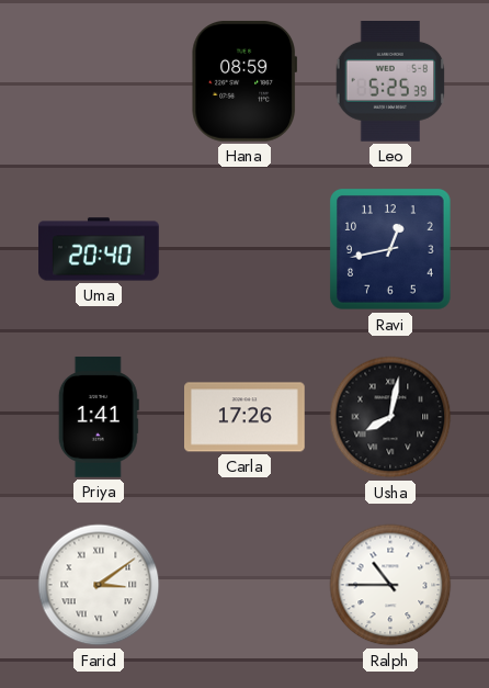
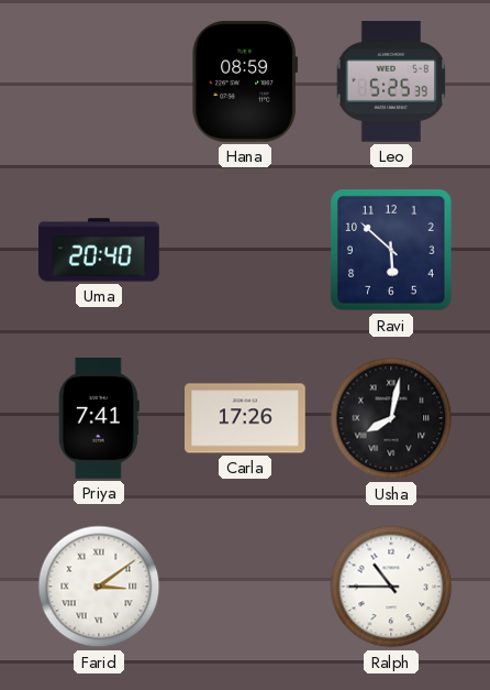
Ravi: 12:43 -> 5:52
Priya: 1:41 -> 7:41
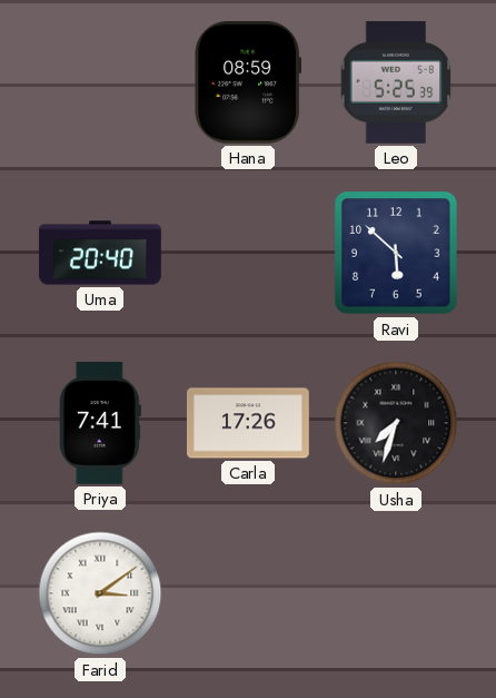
Usha: 8:02 -> 7:33
Ralph: 10:45 -> none
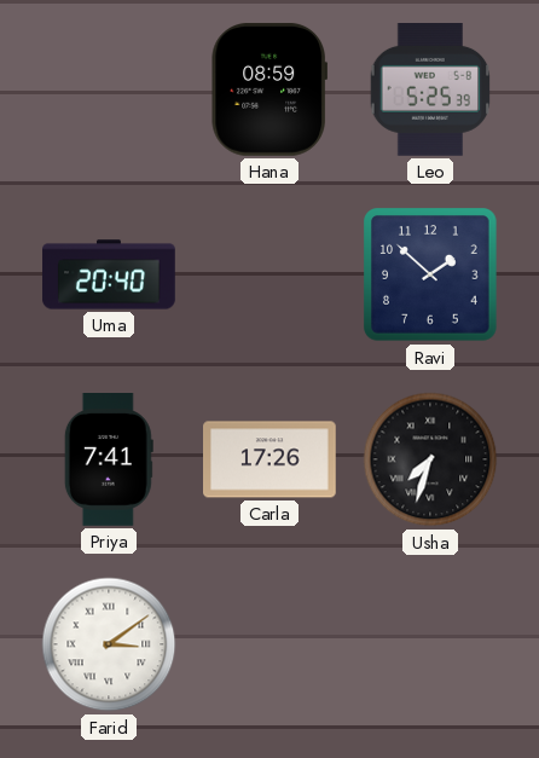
Ravi: 5:52 -> 1:52
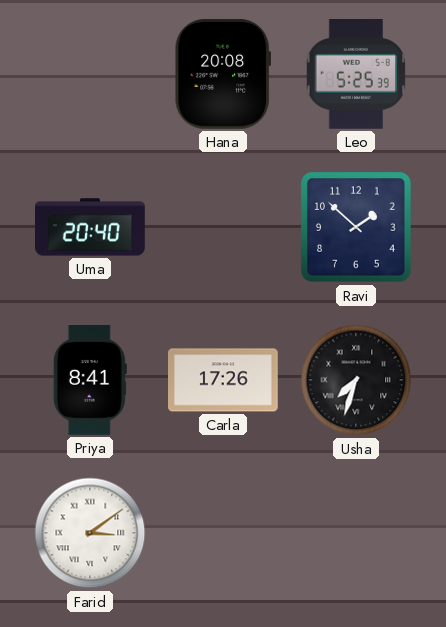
Hana: 08:59 -> 20:08
Priya: 7:41 -> 8:41
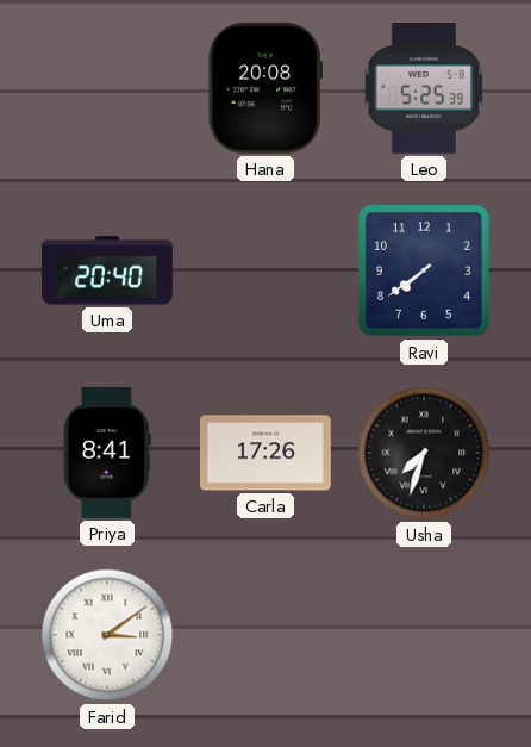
Ravi: 1:52 -> 7:39
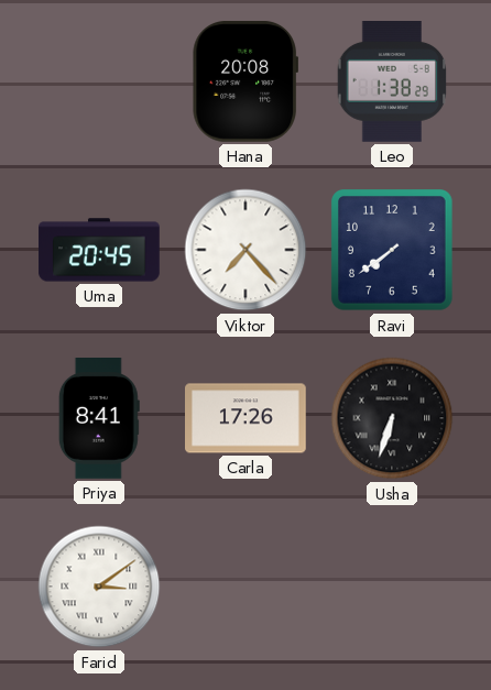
Leo: 5:25 -> 1:38
Uma: 20:40 -> 20:45
Viktor: none -> 7:23
Usha: 7:33 -> 6:33
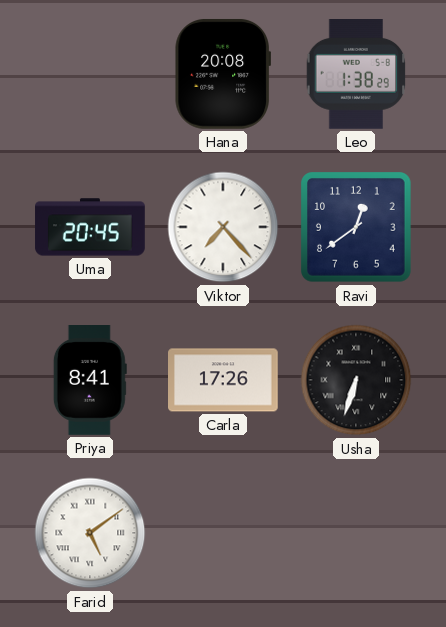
Ravi: 7:39 -> 12:39
Farid: 3:09 -> 5:09
